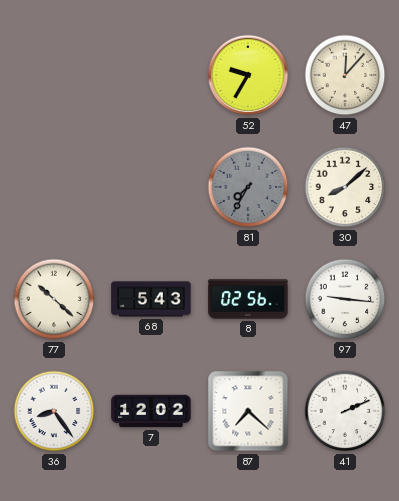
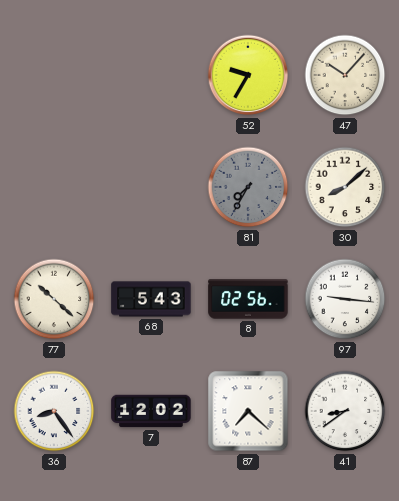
47: 12:07 -> 10:07
41: 2:11 -> 8:39
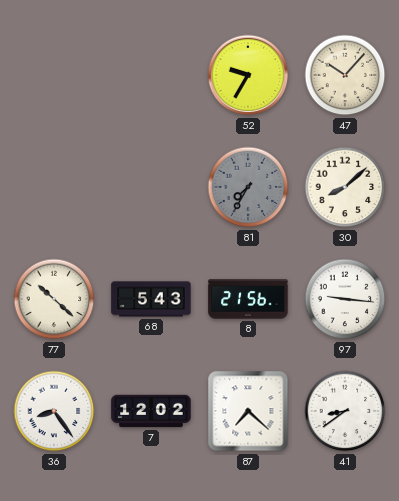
8: 02:56 -> 21:56
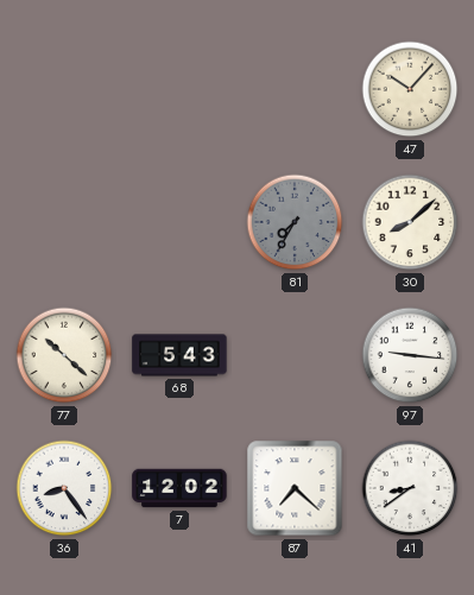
52: 9:35 -> none
8: 21:56 -> none
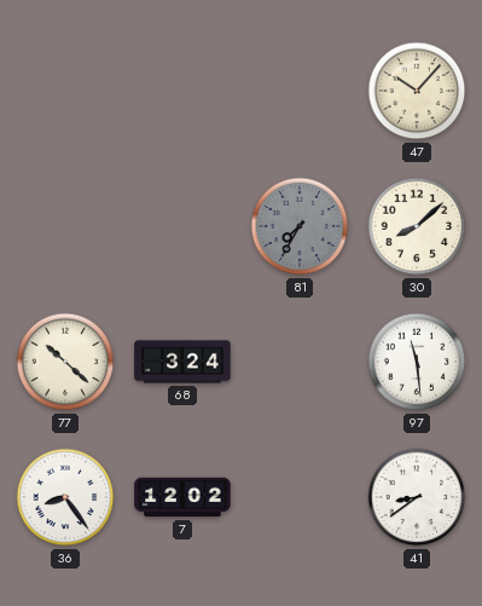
68: 5:43 -> 3:24
97: 9:16 -> 11:29
87: 7:22 -> none
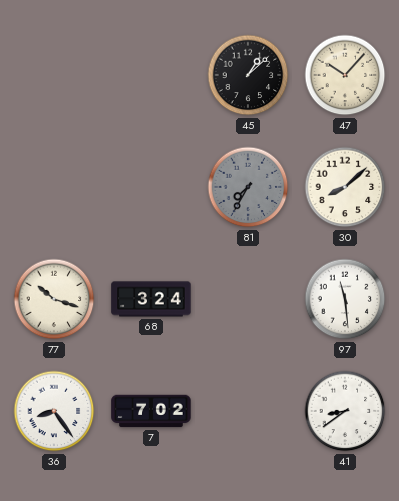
45: none -> 1:08
77: 10:22 -> 10:18
7: 12:02 -> 7:02
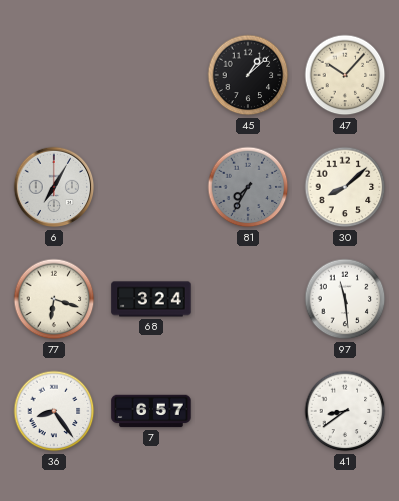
6: none -> 7:05
77: 10:18 -> 6:18
7: 7:02 -> 6:57
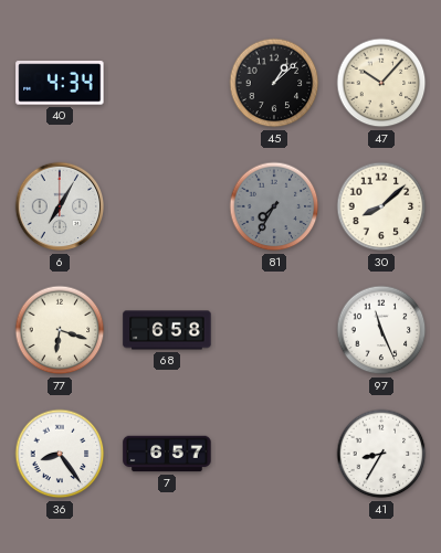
40: none -> 4:34
68: 3:24 -> 6:58
97: 11:29 -> 11:26
41: 8:39 -> 8:35
